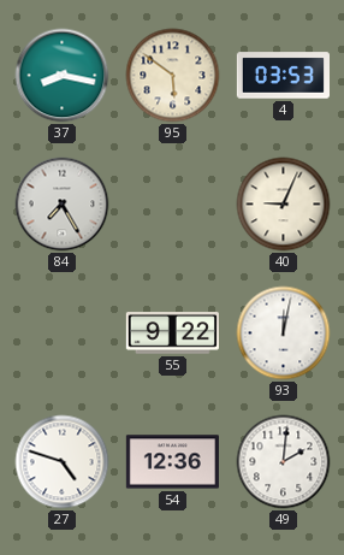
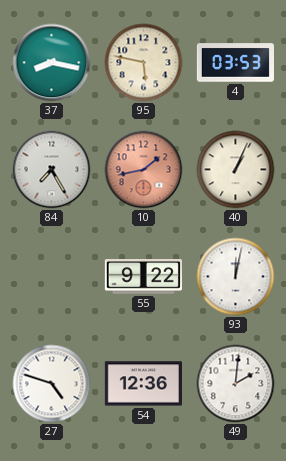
95: 5:51 -> 5:47
10: none -> 1:43
40: 9:04 -> 1:04
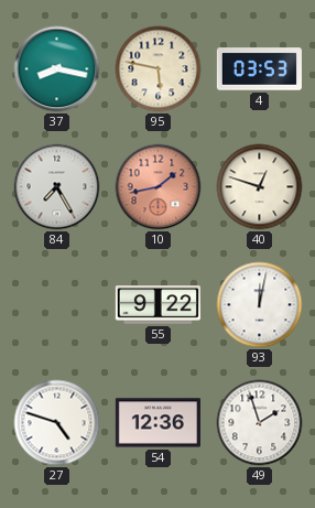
40: 1:04 -> 12:48
49: 2:01 -> 1:57
